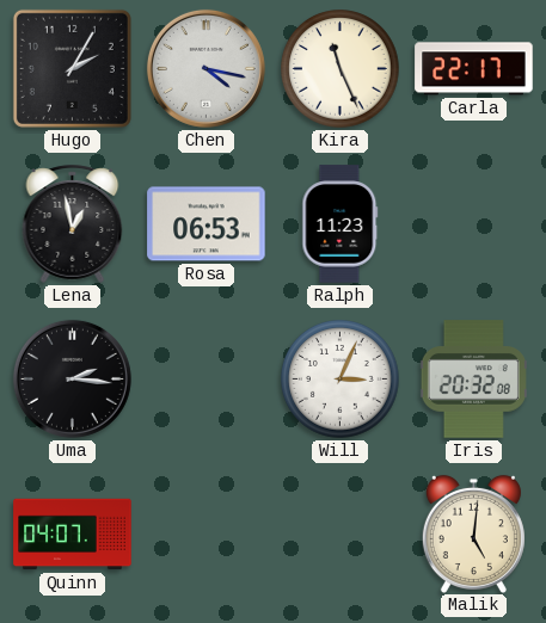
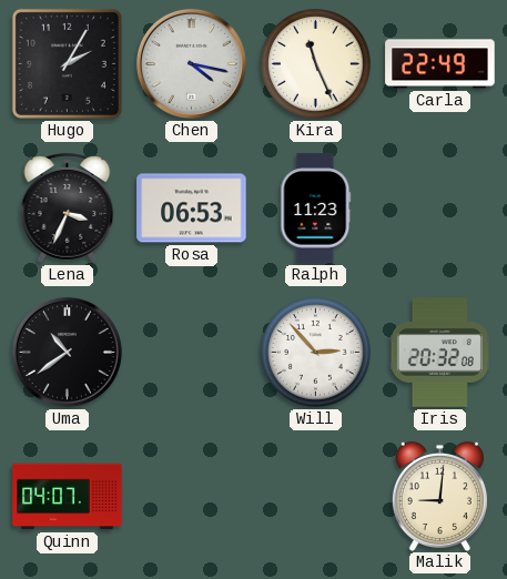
Carla: 22:17 -> 22:49
Lena: 12:58 -> 3:34
Uma: 2:16 -> 10:39
Will: 3:04 -> 2:53
Malik: 5:01 -> 9:01
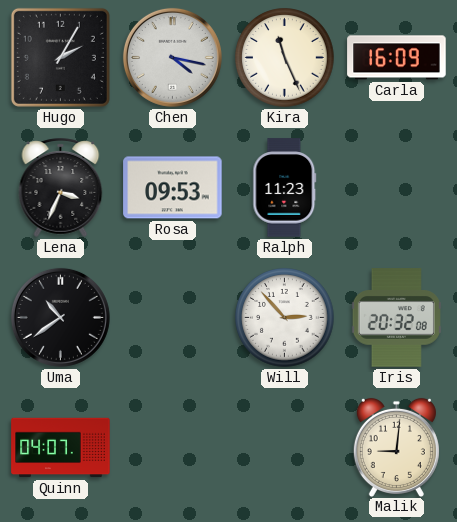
Carla: 22:49 -> 16:09
Rosa: 06:53 -> 09:53
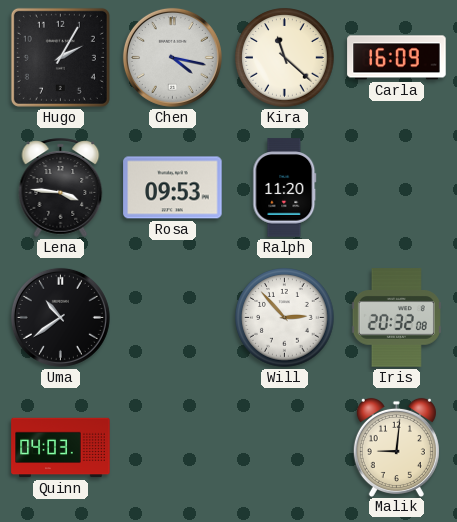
Kira: 11:26 -> 11:22
Lena: 3:34 -> 3:46
Ralph: 11:23 -> 11:20
Quinn: 04:07 -> 04:03
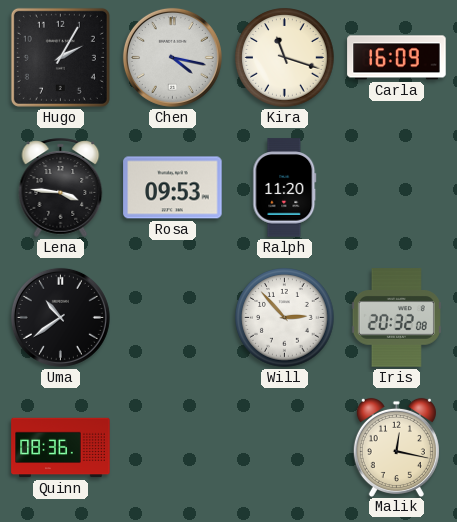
Kira: 11:22 -> 11:18
Quinn: 04:03 -> 08:36
Malik: 9:01 -> 12:17
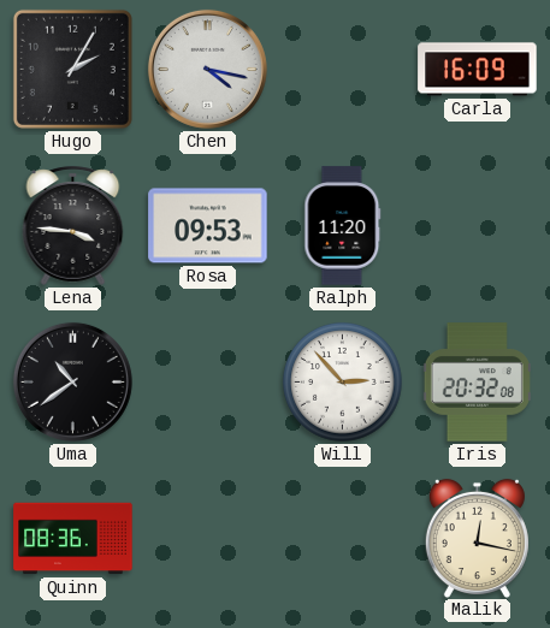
Kira: 11:18 -> none
